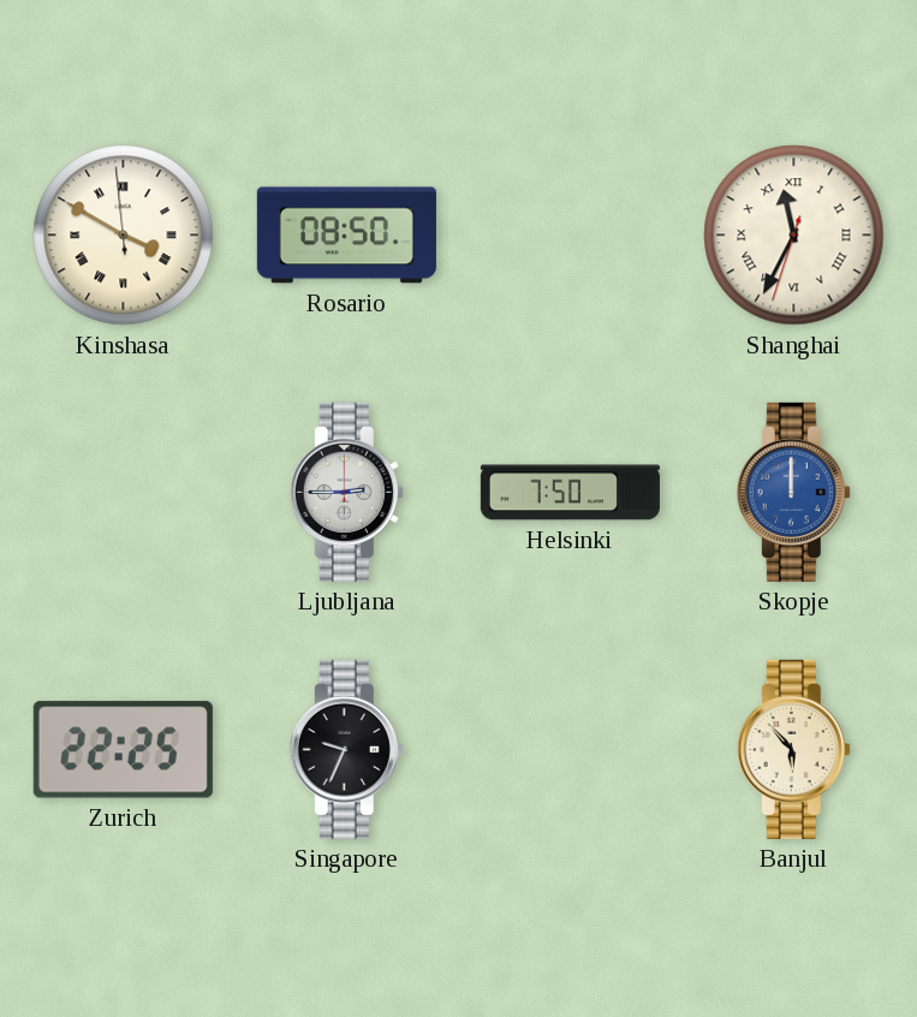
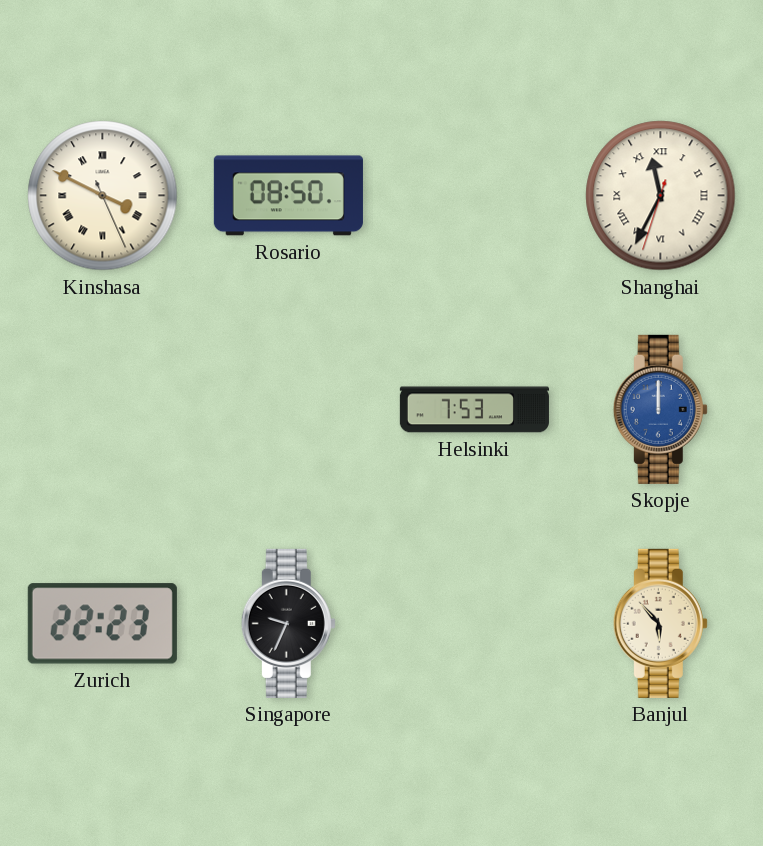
Kinshasa: 3:49:59 -> 3:49:26
Ljubljana: 2:45 -> none
Helsinki: 7:50 -> 7:53
Zurich: 22:25 -> 22:23
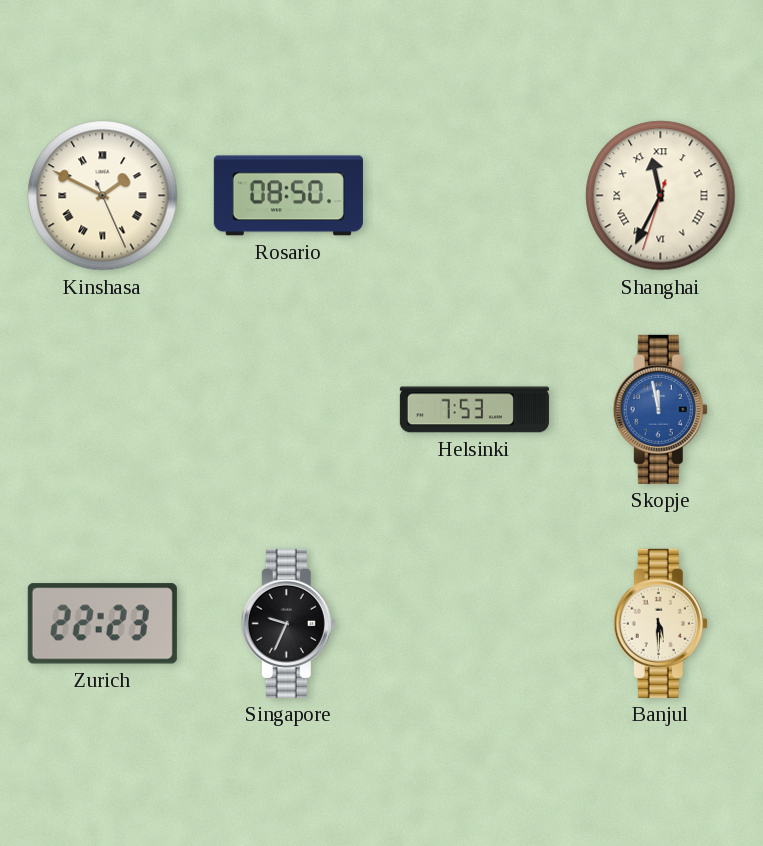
Kinshasa: 3:49 -> 1:49
Skopje: 12:00 -> 11:58
Banjul: 5:53 -> 5:30
